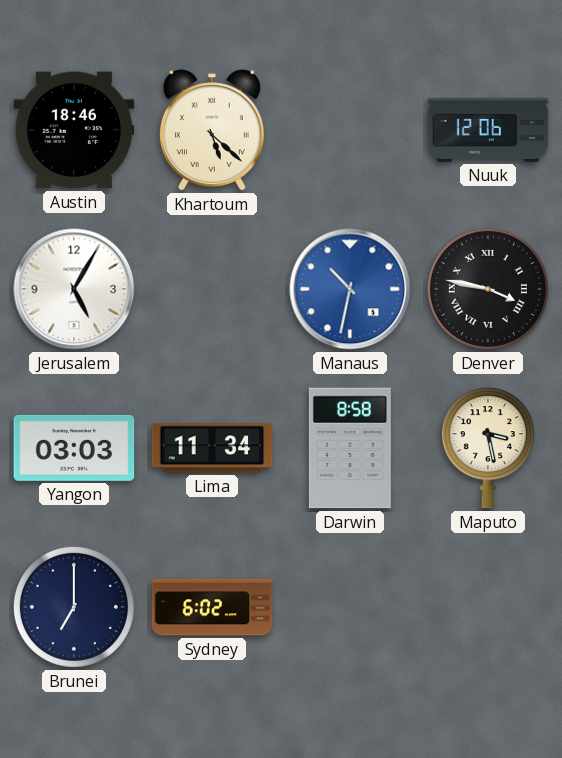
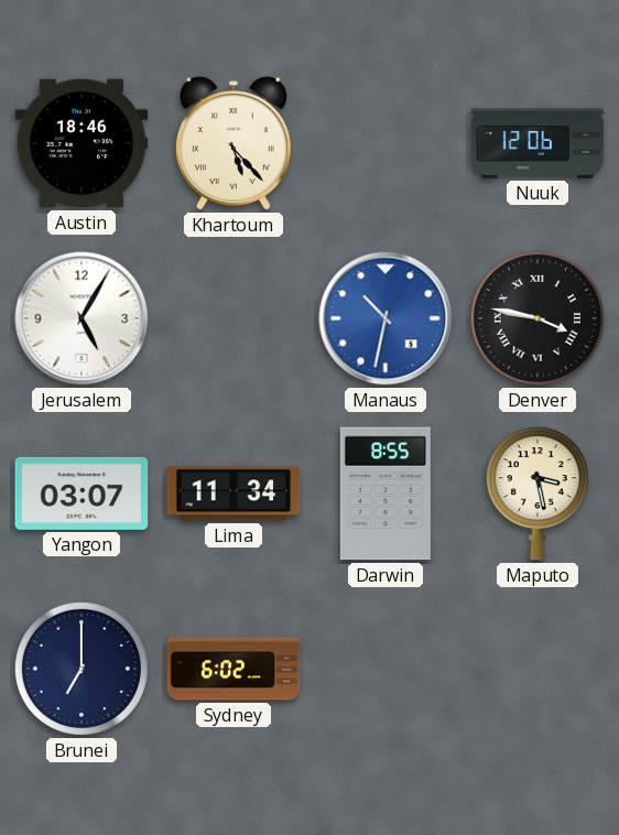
Khartoum: 5:22 -> 5:23
Yangon: 03:03 -> 03:07
Darwin: 8:58 -> 8:55
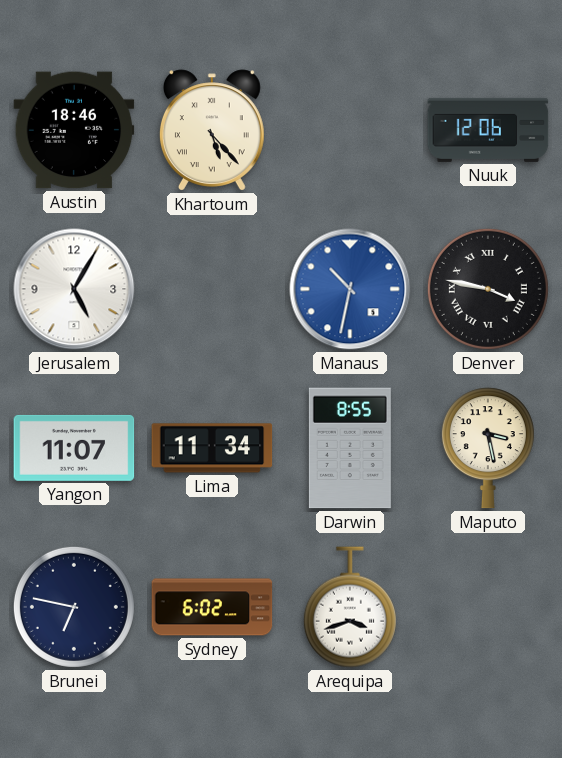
Yangon: 03:07 -> 11:07
Brunei: 7:00 -> 6:47
Arequipa: none -> 3:42
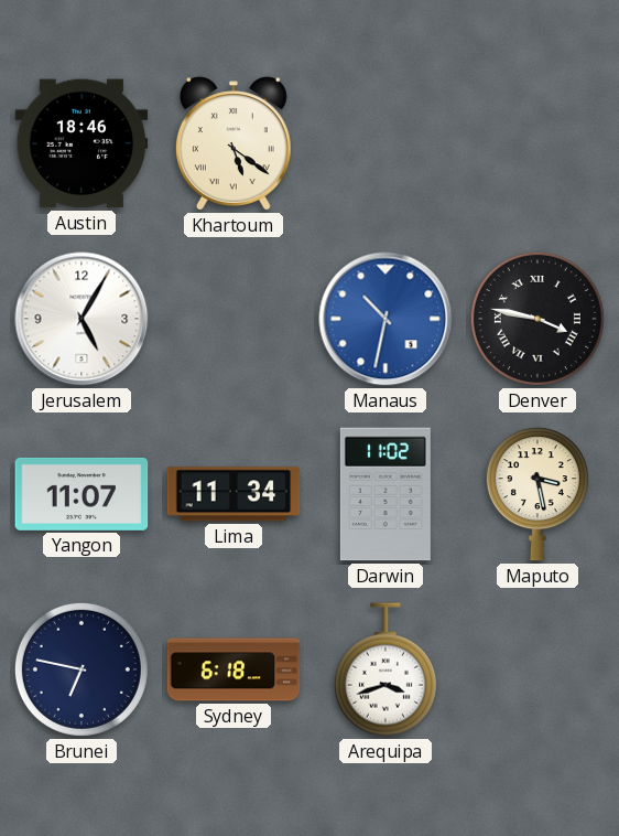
Khartoum: 5:23 -> 5:21
Nuuk: 12:06 -> none
Darwin: 8:55 -> 11:02
Sydney: 6:02 -> 6:18
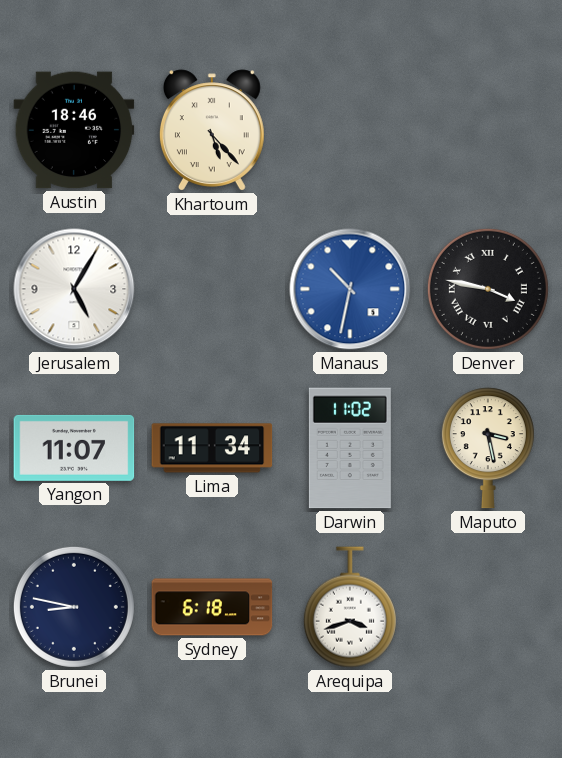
Khartoum: 5:21 -> 5:23
Brunei: 6:47 -> 8:47
